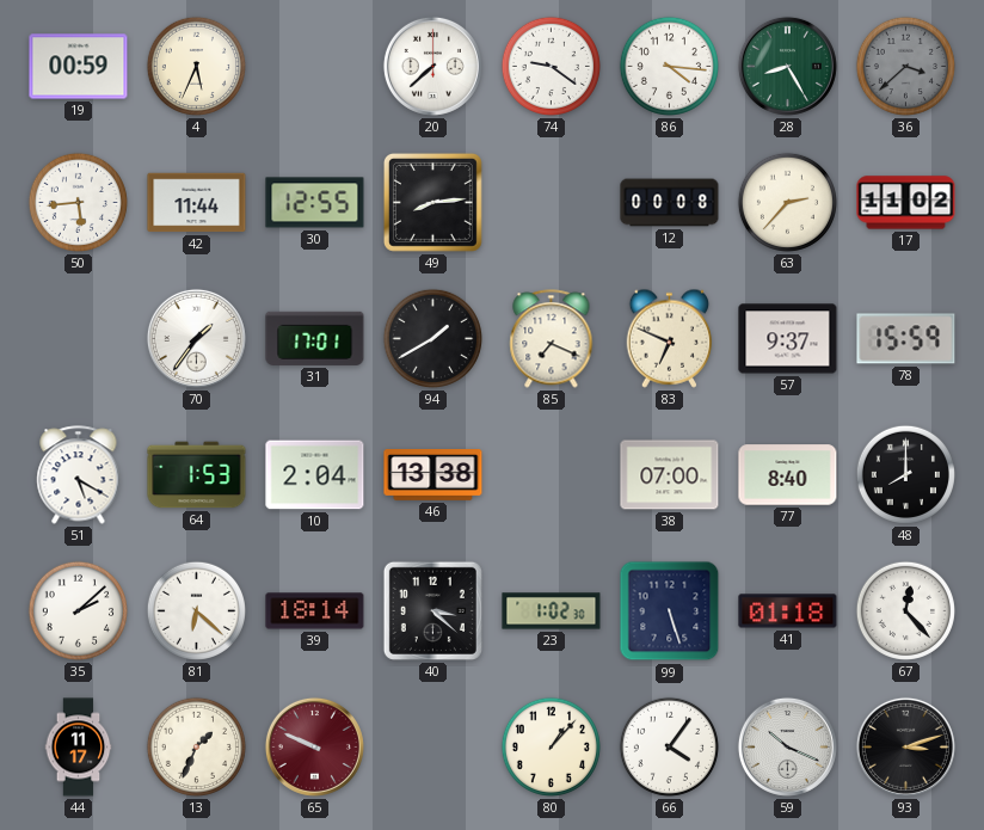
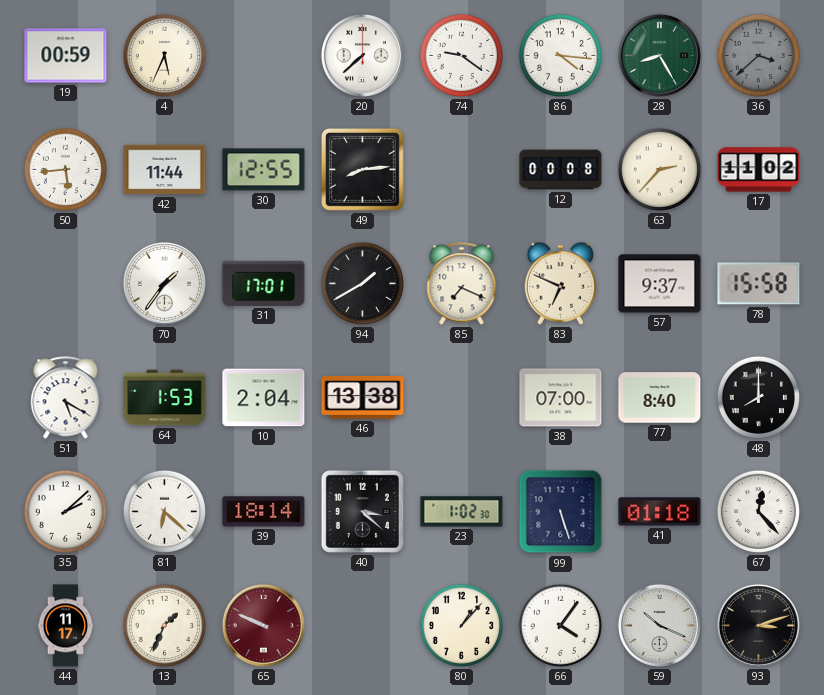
78: 15:59 -> 15:58
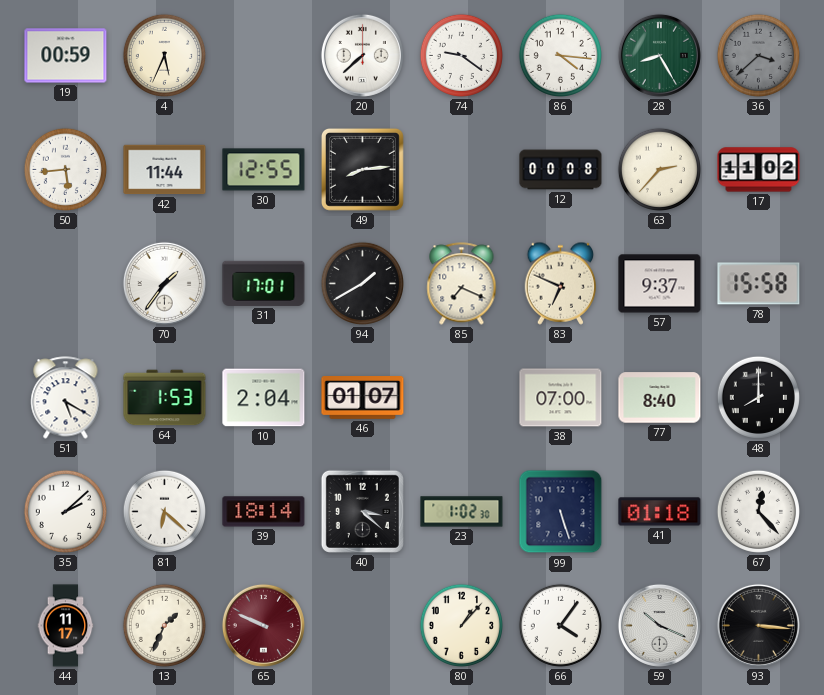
46: 13:38 -> 01:07
93: 3:12 -> 3:16
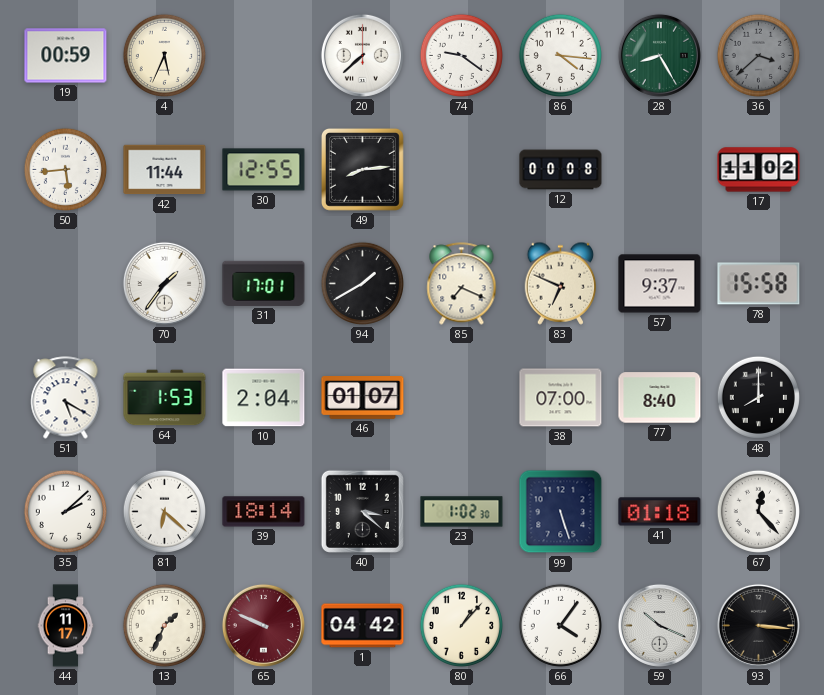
63: 2:37 -> none
1: none -> 04:42
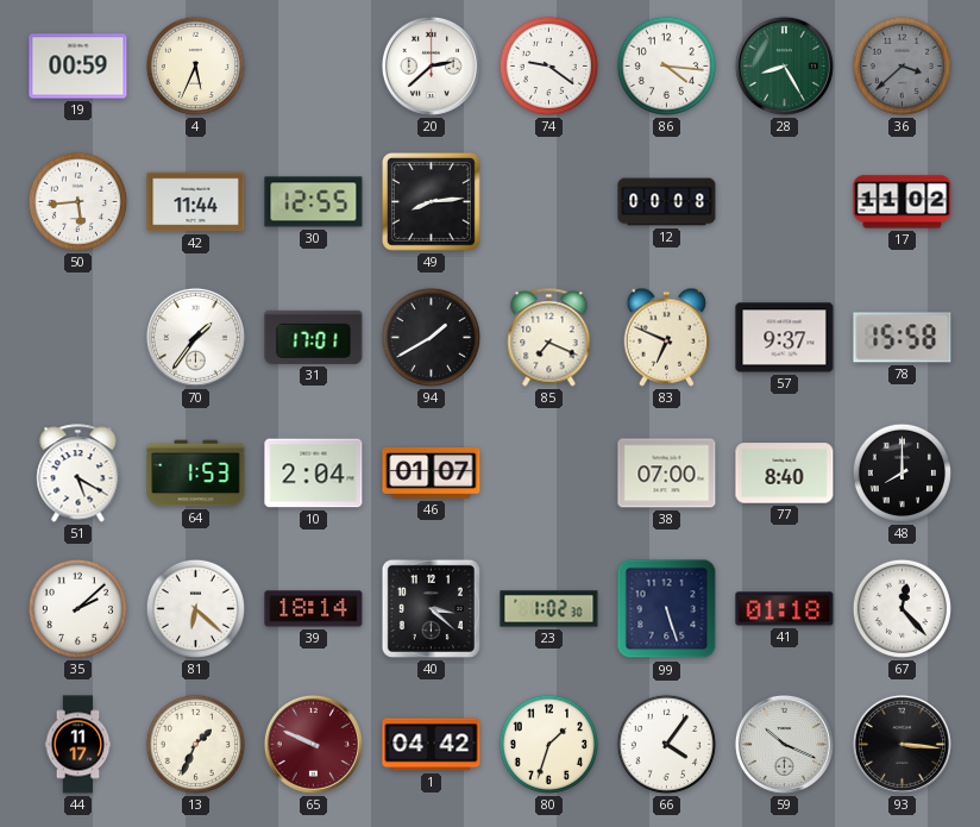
20: 7:38 -> 2:38
80: 1:07 -> 1:33
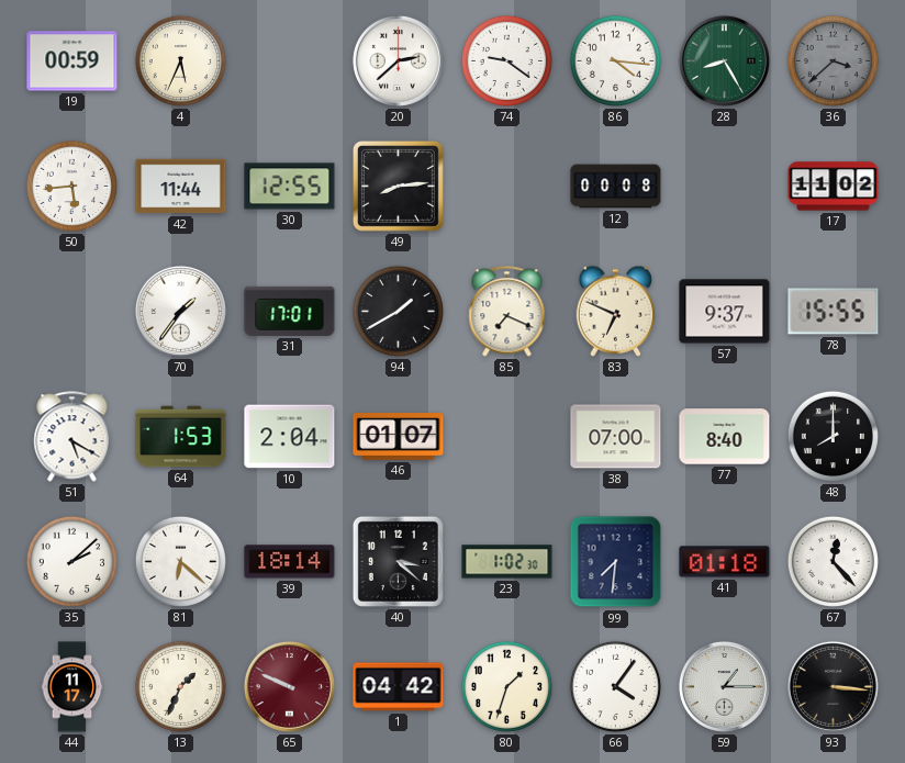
78: 15:58 -> 15:55
99: 5:27 -> 7:31
59: 10:19 -> 1:15
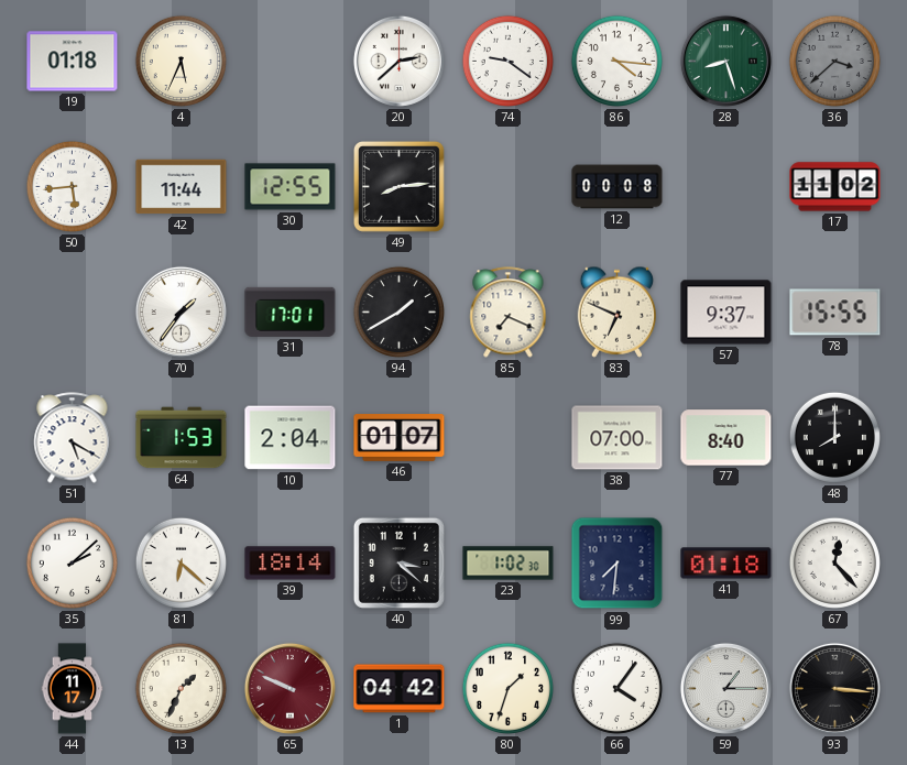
19: 00:59 -> 01:18
28: 8:25 -> 8:27
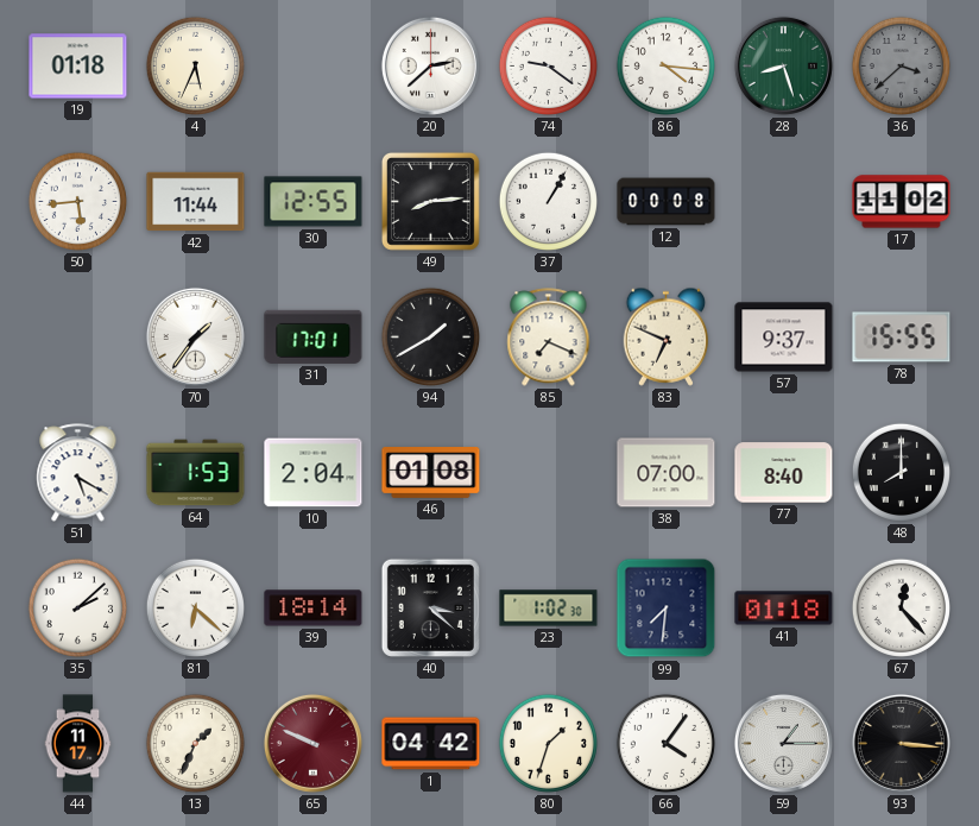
37: none -> 1:05
46: 01:07 -> 01:08
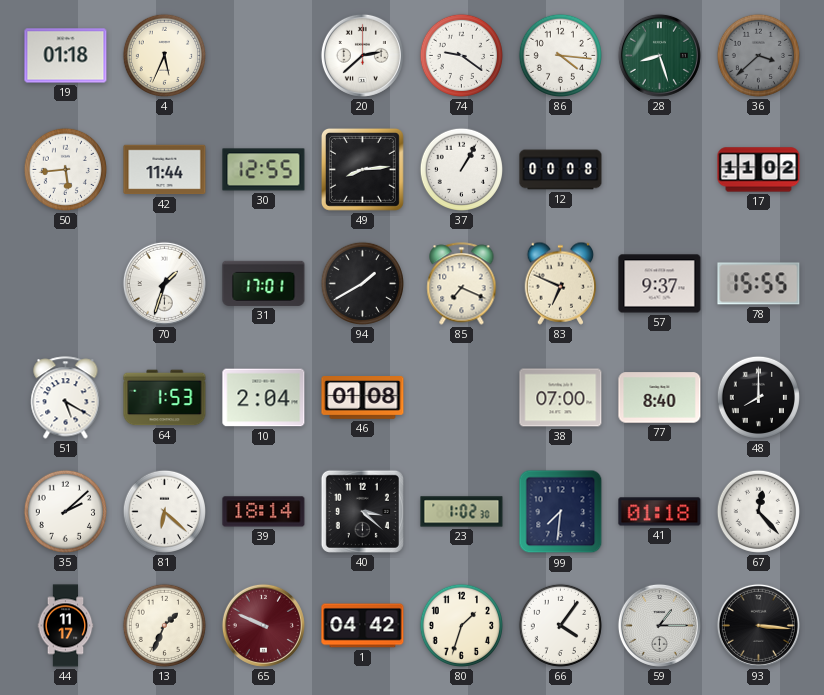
70: 1:36 -> 1:33
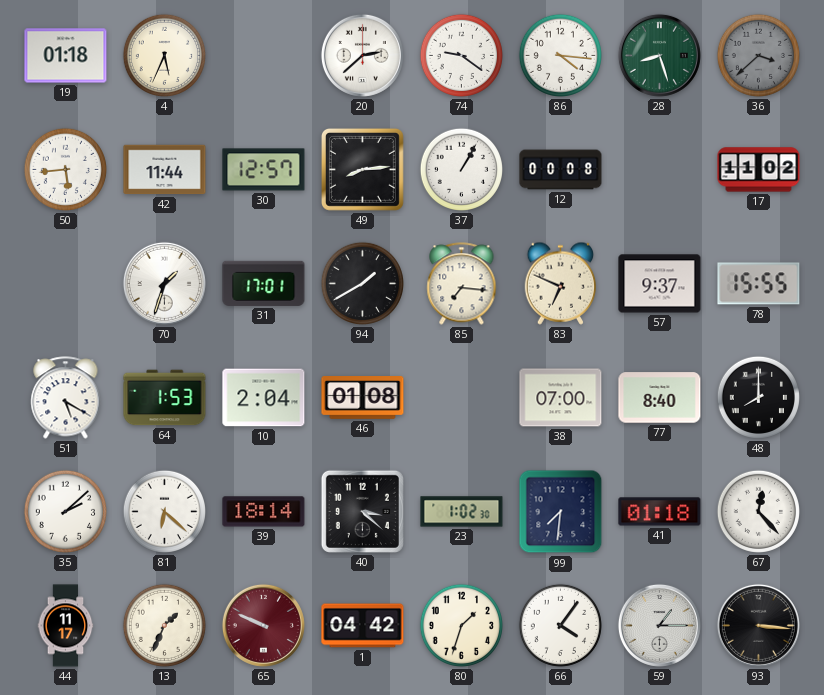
30: 12:55 -> 12:57
85: 7:19 -> 7:16
